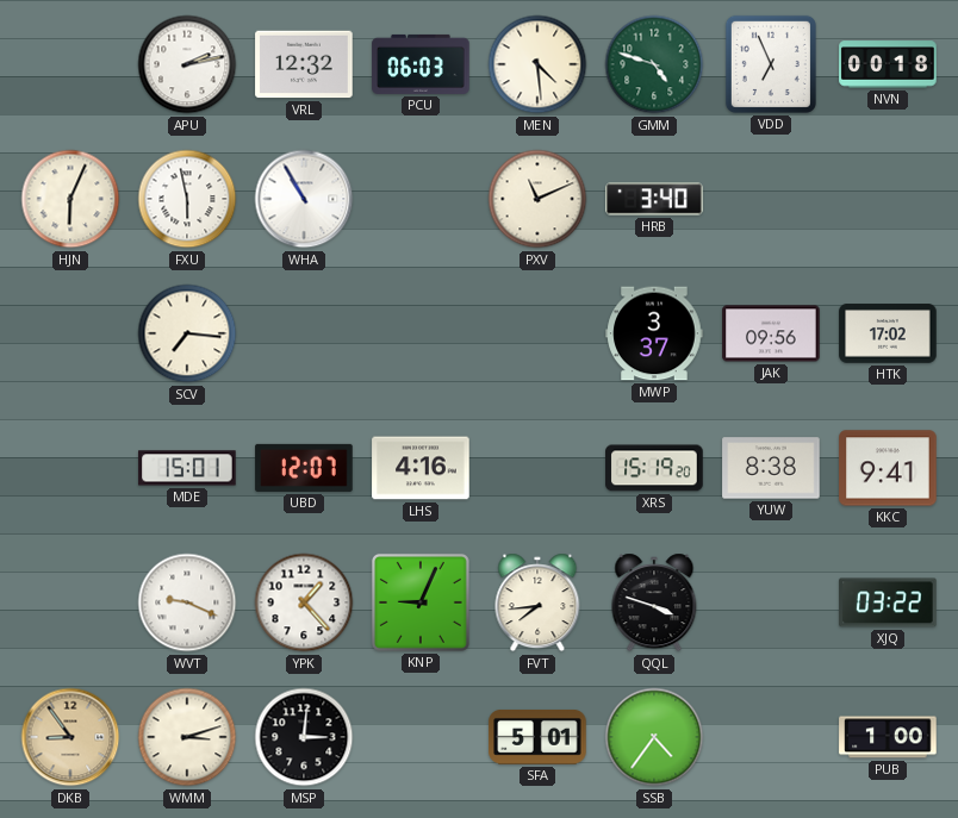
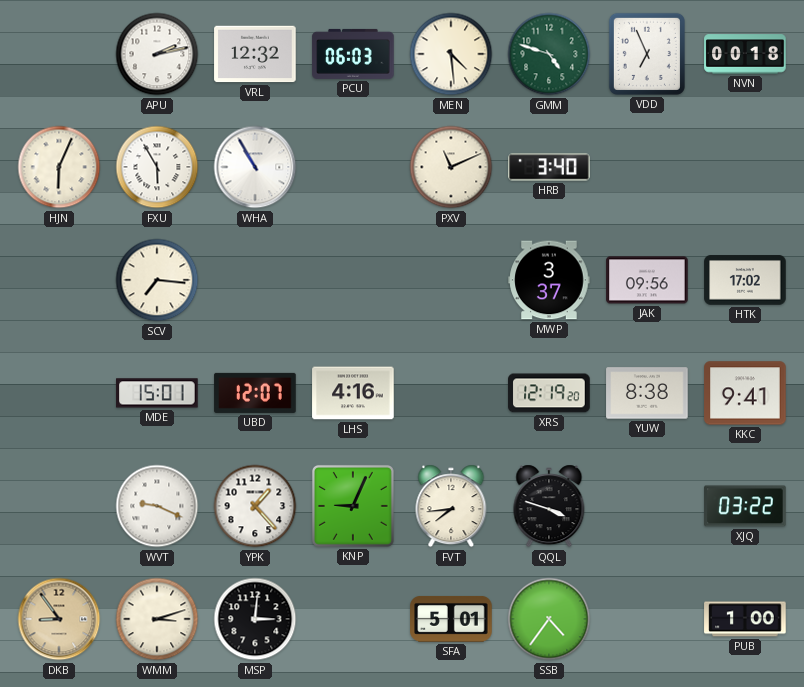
FXU: 5:58 -> 5:55
XRS: 15:19 -> 12:19
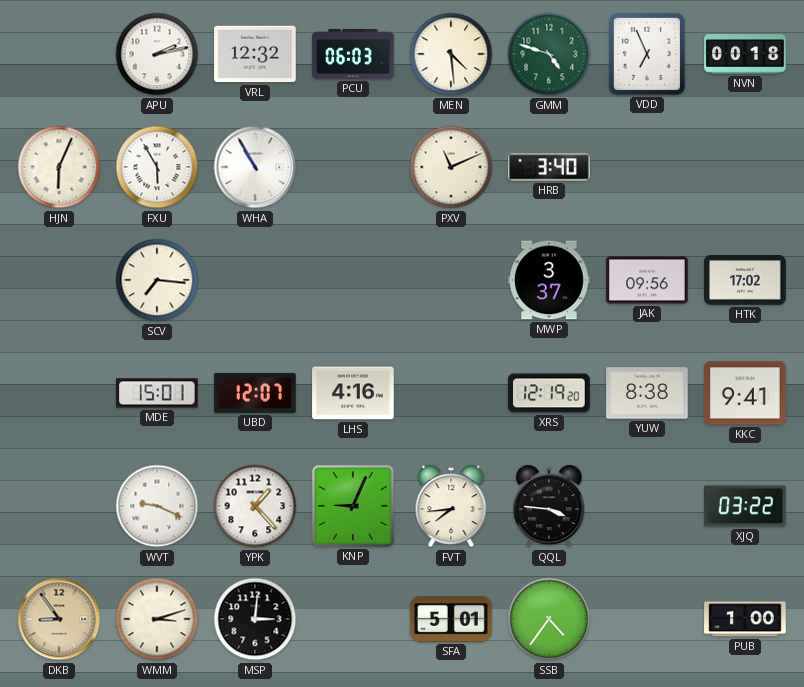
QQL: 3:48 -> 3:46
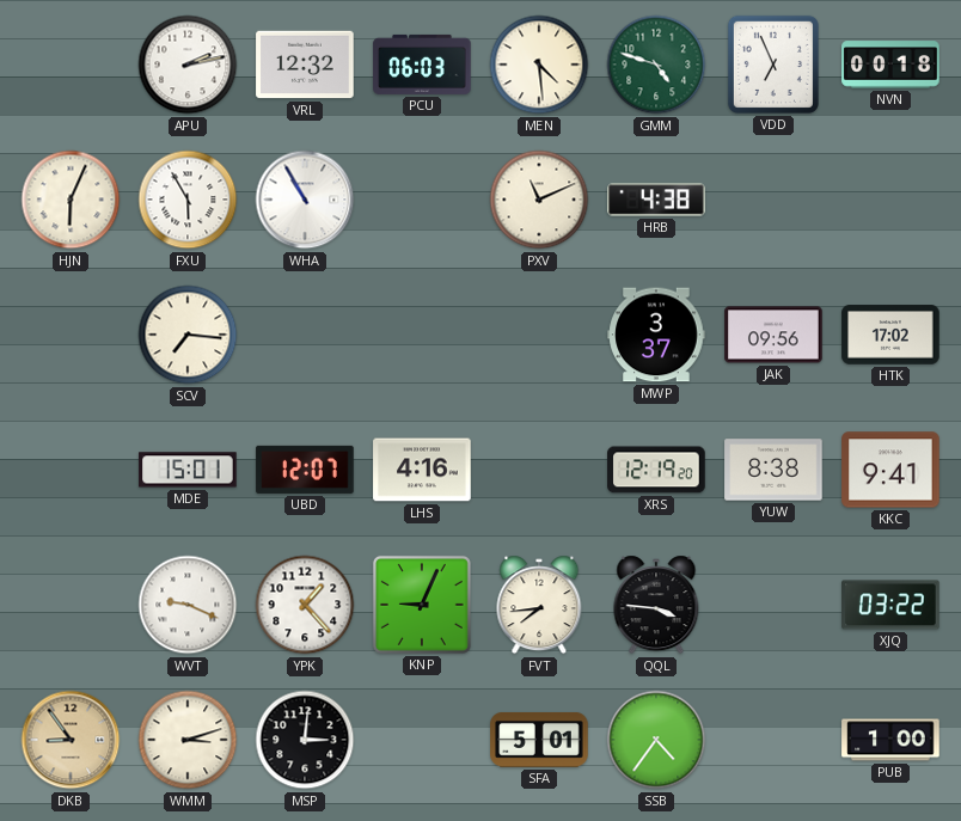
HRB: 3:40 -> 4:38
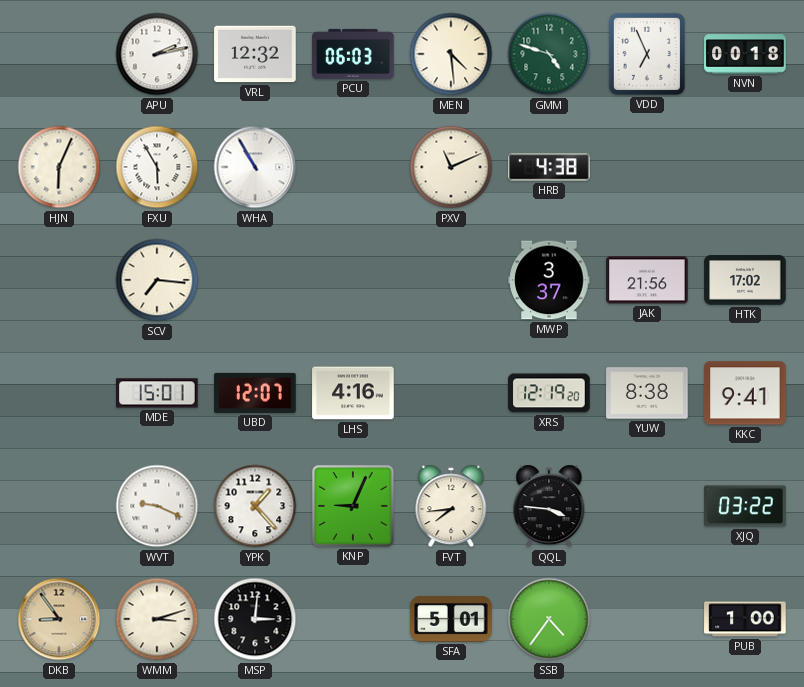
JAK: 09:56 -> 21:56
